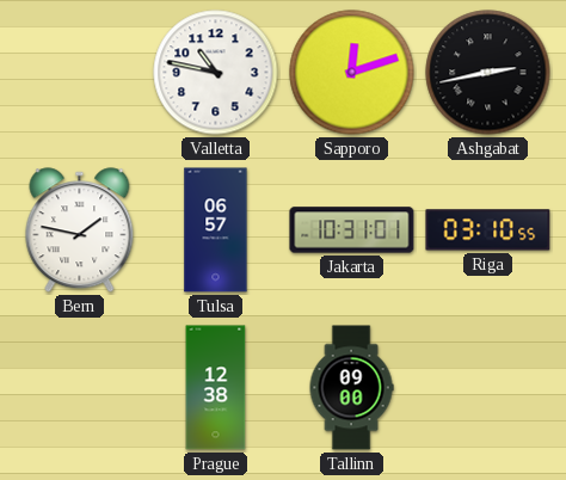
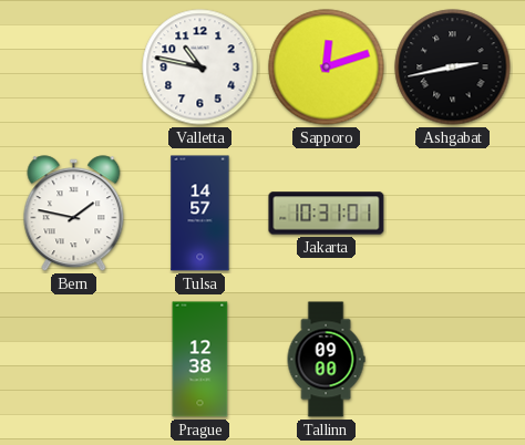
Tulsa: 06:57 -> 14:57
Riga: 03:10 -> none
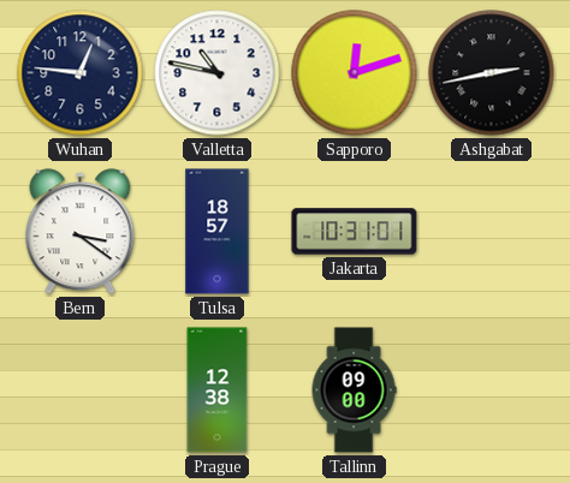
Wuhan: none -> 12:46
Bern: 1:47 -> 3:21
Tulsa: 14:57 -> 18:57
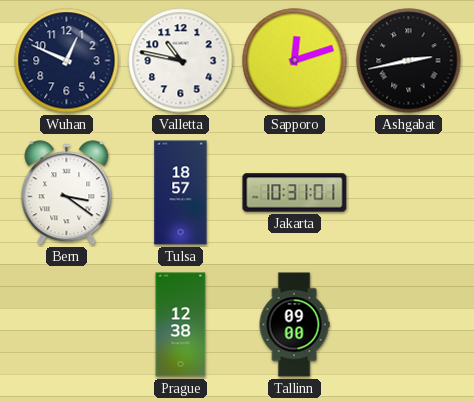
Wuhan: 12:46 -> 12:49
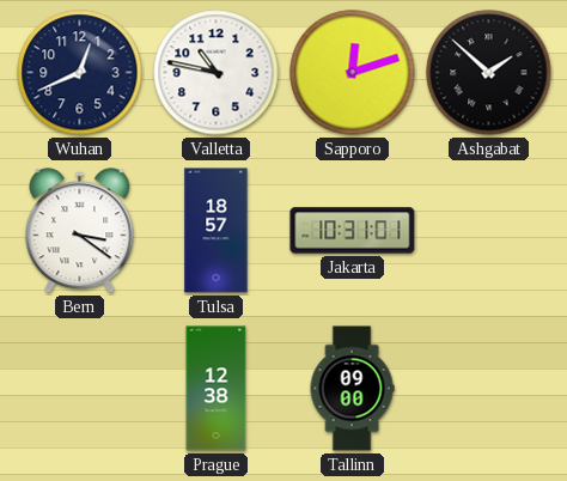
Wuhan: 12:49 -> 12:41
Ashgabat: 2:43 -> 1:52
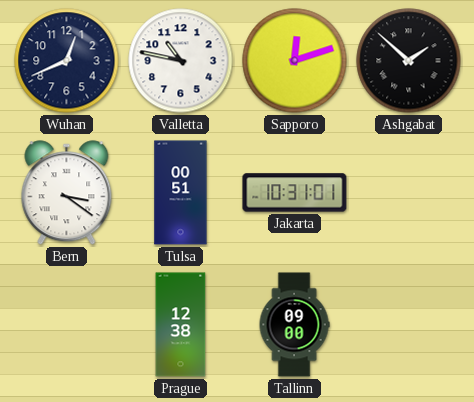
Tulsa: 18:57 -> 00:51
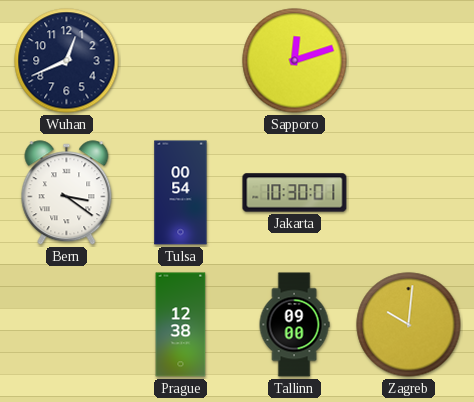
Valletta: 10:47 -> none
Ashgabat: 1:52 -> none
Tulsa: 00:51 -> 00:54
Jakarta: 10:31 -> 10:30
Zagreb: none -> 10:01
